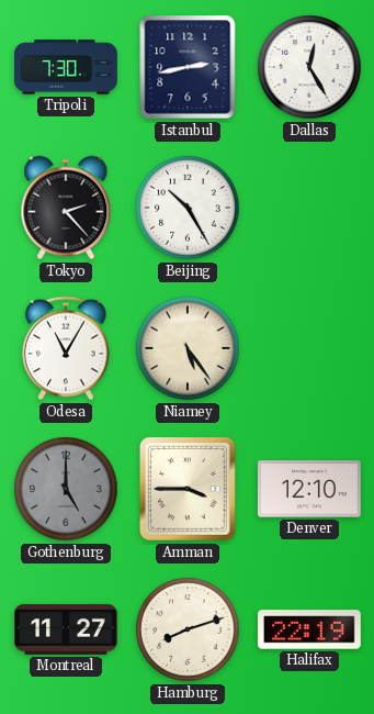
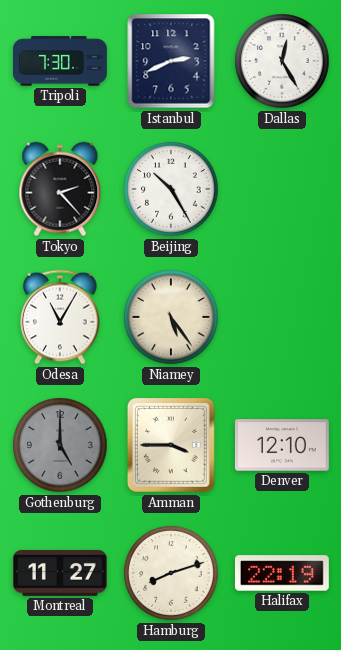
Istanbul: 2:43 -> 2:41
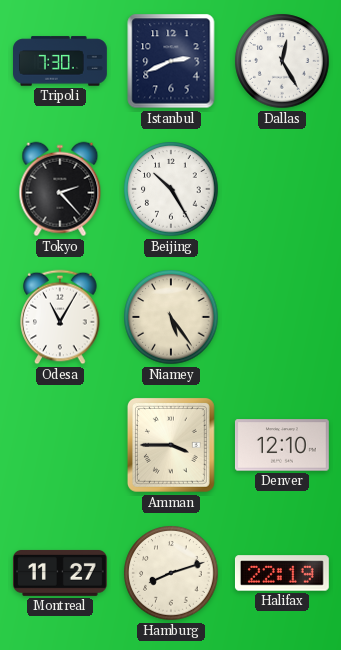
Gothenburg: 5:00 -> none
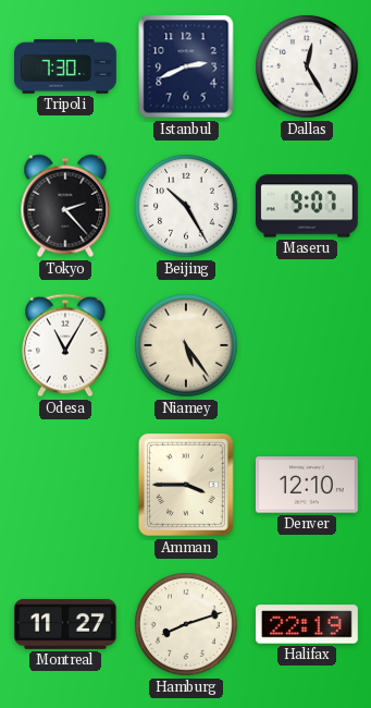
Maseru: none -> 9:07
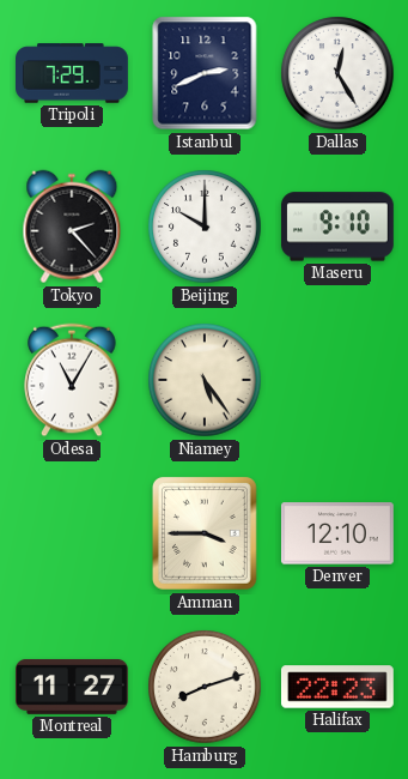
Tripoli: 7:30 -> 7:29
Beijing: 10:25 -> 10:00
Maseru: 9:07 -> 9:10
Halifax: 22:19 -> 22:23
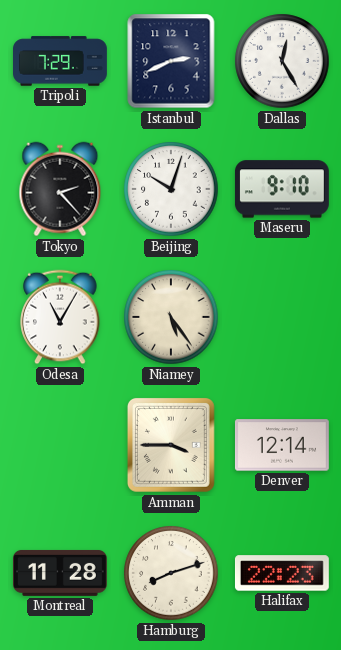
Beijing: 10:00 -> 10:03
Denver: 12:10 -> 12:14
Montreal: 11:27 -> 11:28
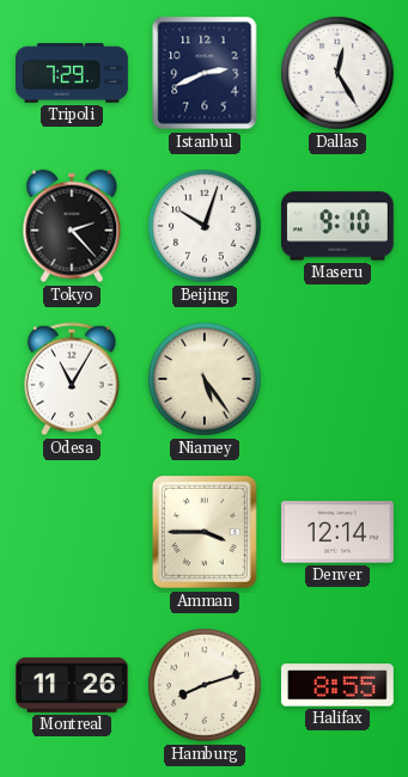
Montreal: 11:28 -> 11:26
Halifax: 22:23 -> 8:55
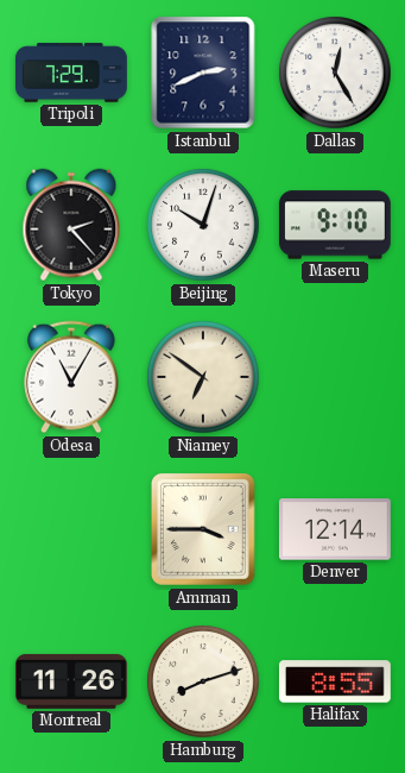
Niamey: 5:24 -> 6:51
